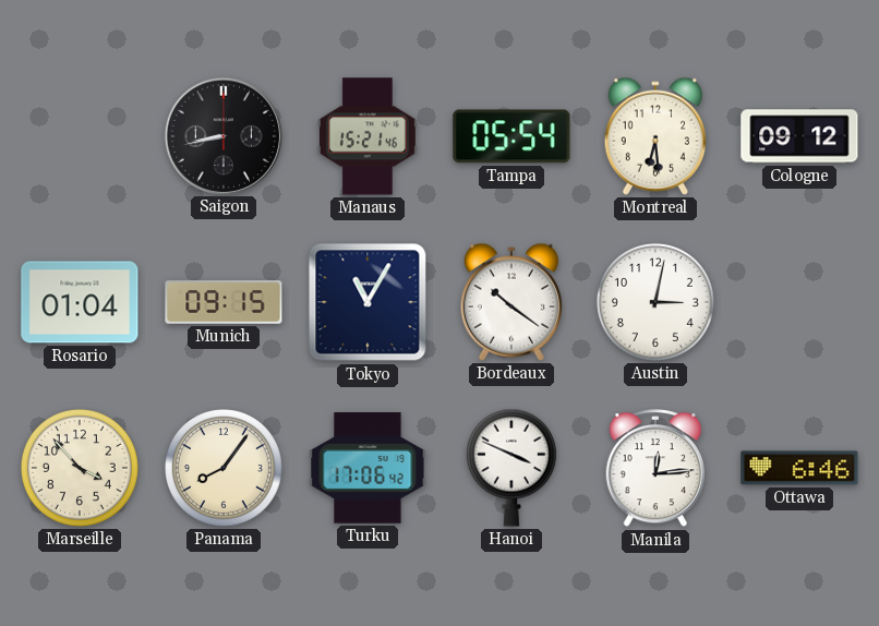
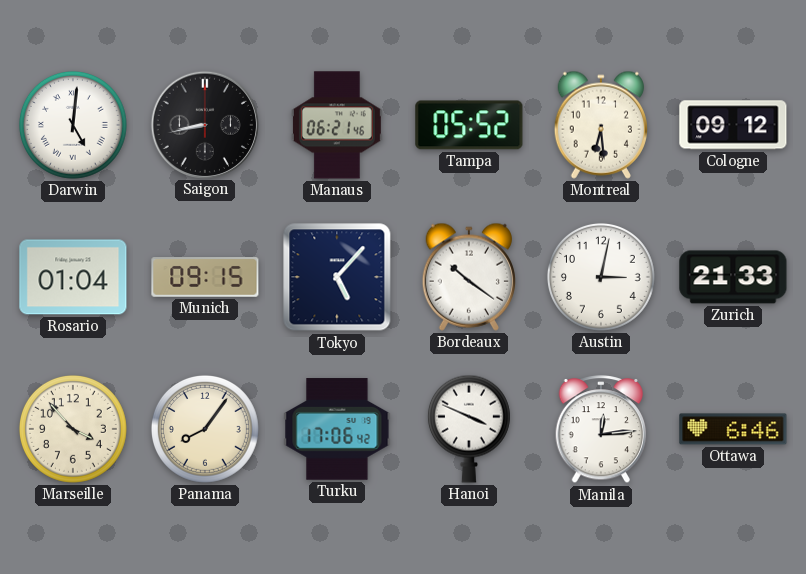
Darwin: none -> 5:01
Manaus: 15:21 -> 06:21
Tampa: 05:54 -> 05:52
Tokyo: 11:05 -> 5:07
Zurich: none -> 21:33
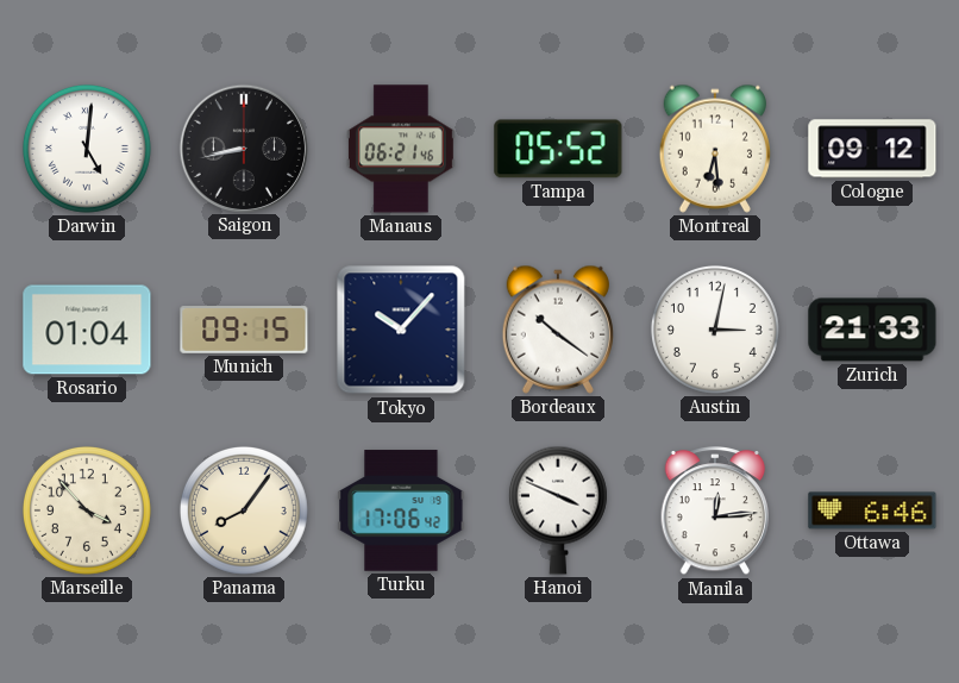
Tokyo: 5:07 -> 10:07
